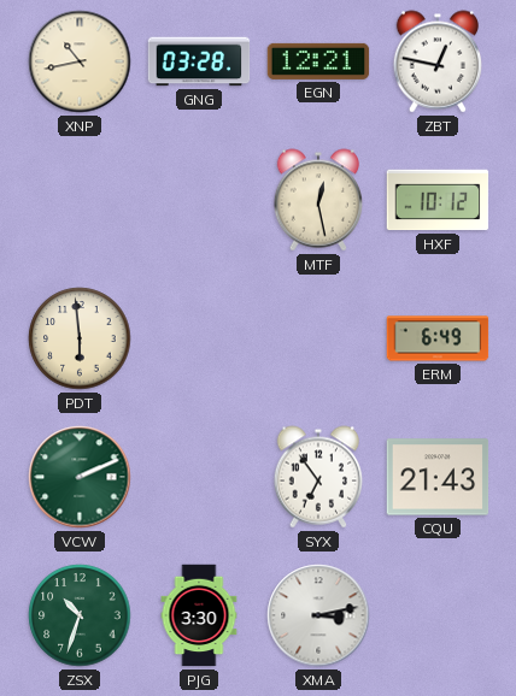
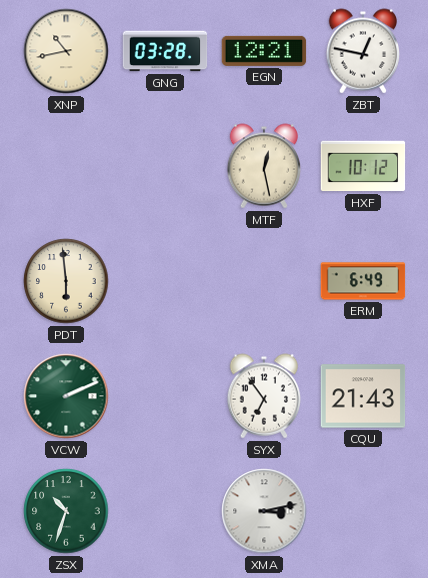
PJG: 3:30 -> none
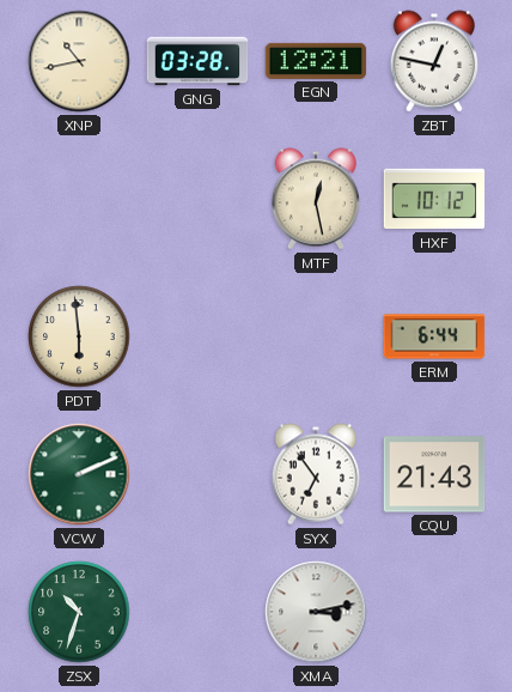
ERM: 6:49 -> 6:44
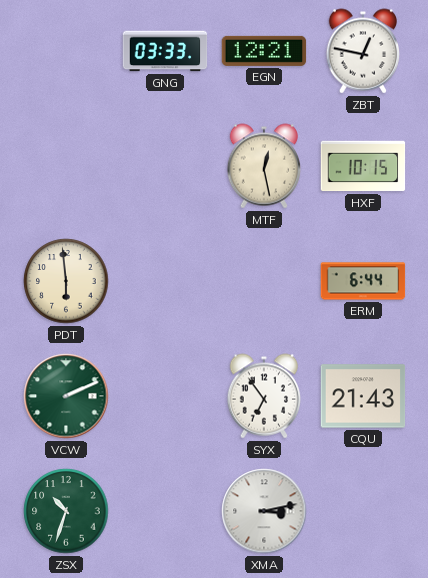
XNP: 10:43 -> none
GNG: 03:28 -> 03:33
HXF: 10:12 -> 10:15
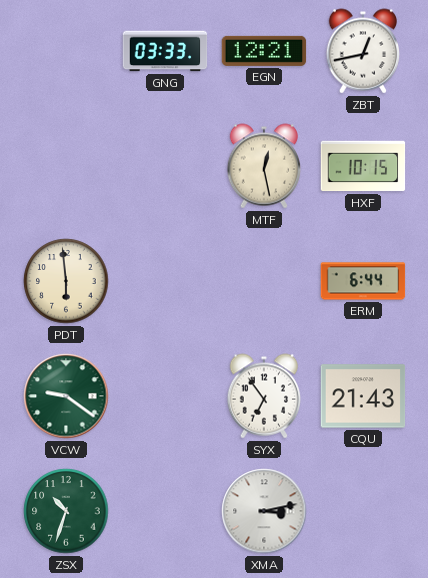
ZBT: 12:47 -> 12:43
VCW: 2:11 -> 9:21
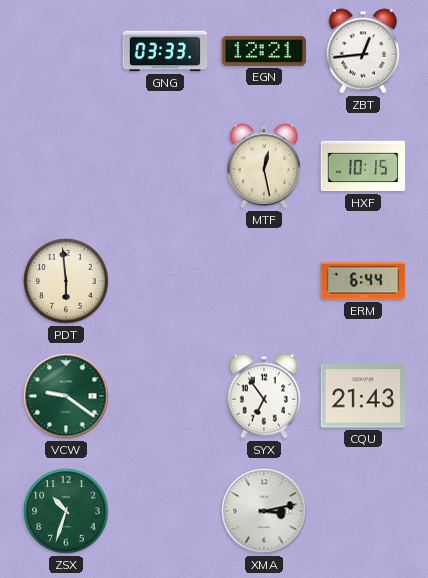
ZBT: 12:43 -> 12:44
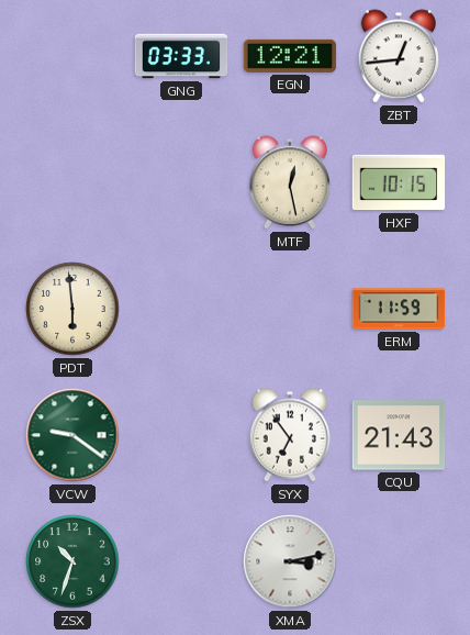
ERM: 6:44 -> 11:59
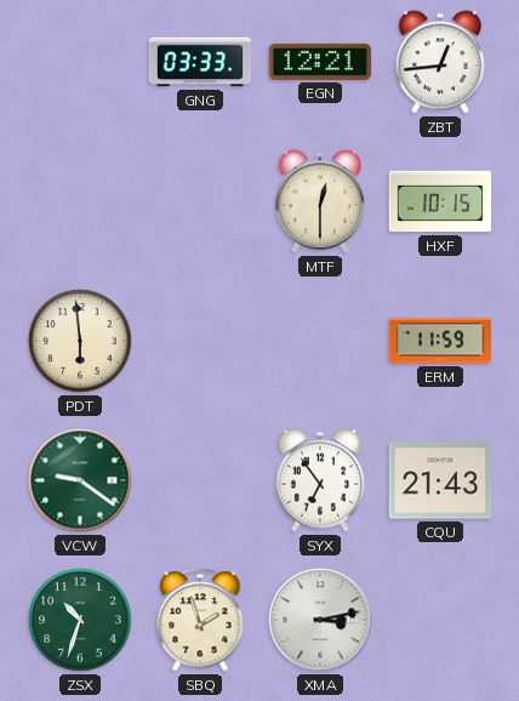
MTF: 12:28 -> 12:30
SBQ: none -> 1:57
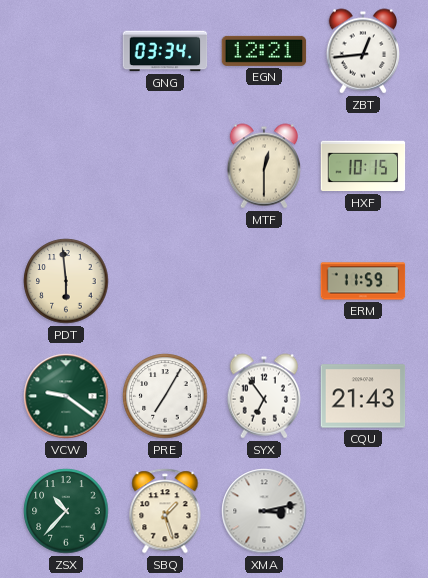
GNG: 03:33 -> 03:34
PRE: none -> 7:05
ZSX: 10:33 -> 10:37
SBQ: 1:57 -> 1:27
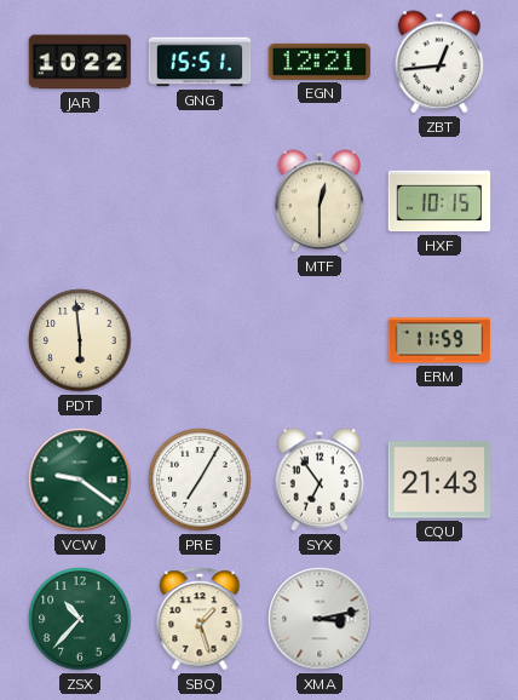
JAR: none -> 10:22
GNG: 03:34 -> 15:51
